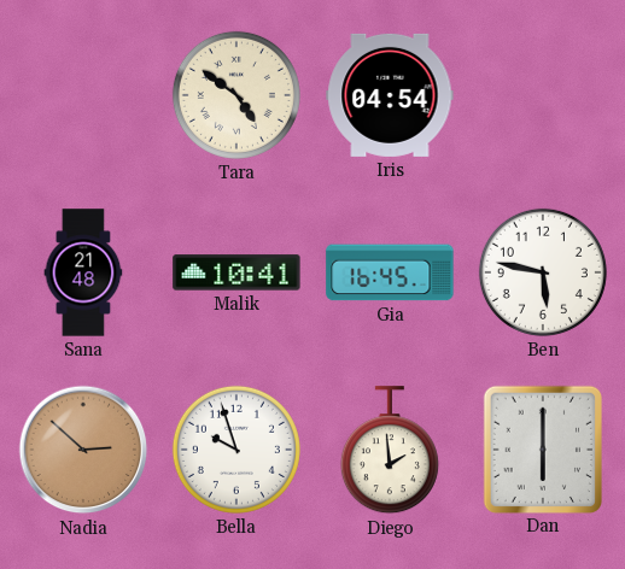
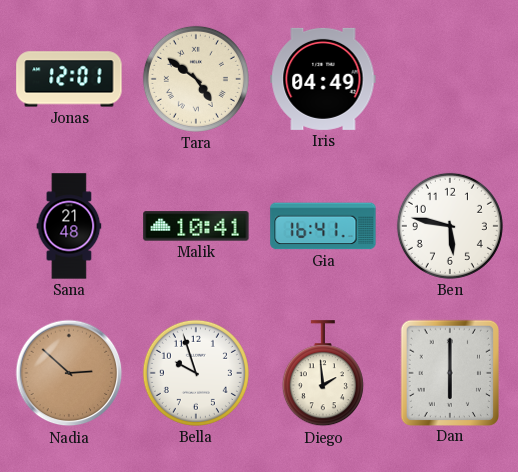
Jonas: none -> 12:01
Iris: 04:54 -> 04:49
Gia: 16:45 -> 16:41
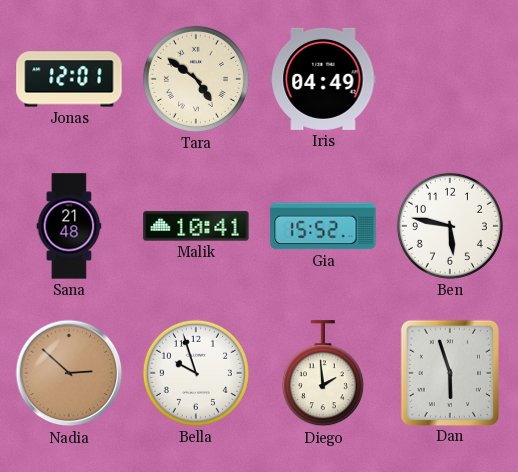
Gia: 16:41 -> 15:52
Dan: 6:00 -> 5:57
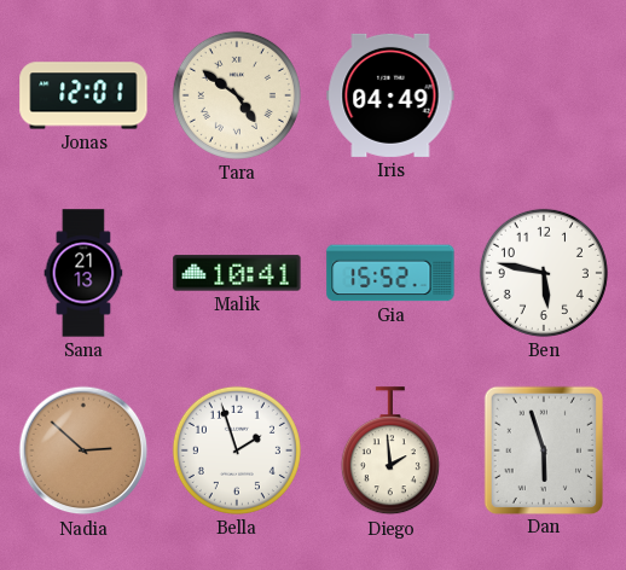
Sana: 21:48 -> 21:13
Bella: 9:57 -> 1:57
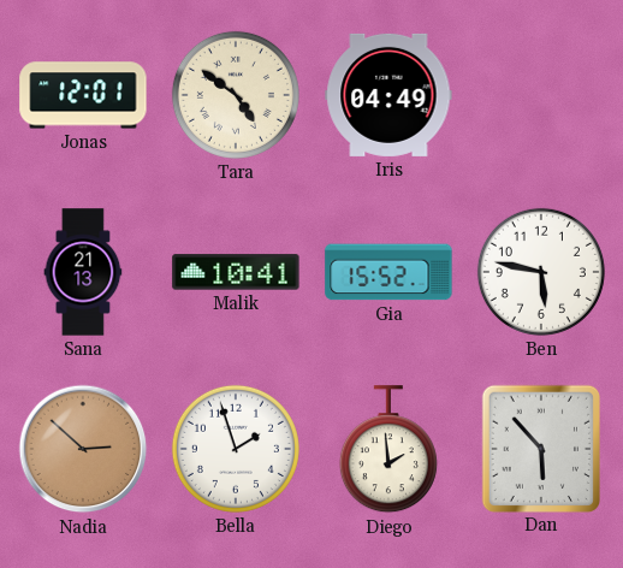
Dan: 5:57 -> 5:53
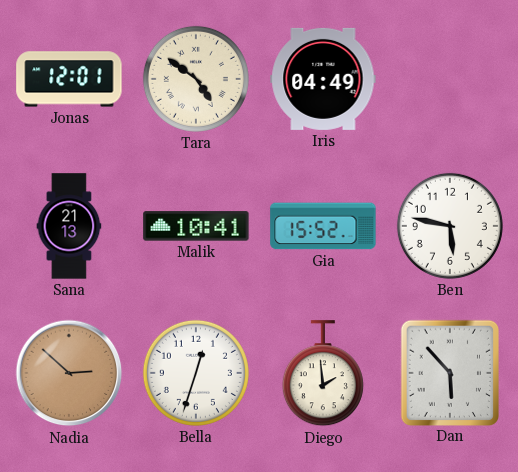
Bella: 1:57 -> 12:33
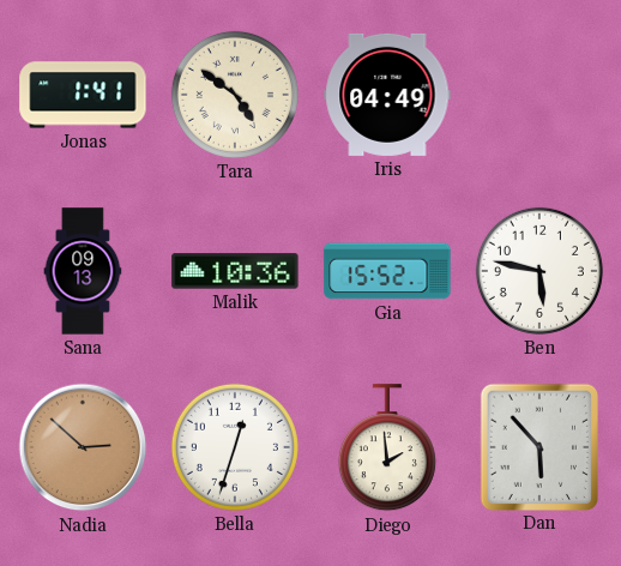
Jonas: 12:01 -> 1:41
Sana: 21:13 -> 09:13
Malik: 10:41 -> 10:36
